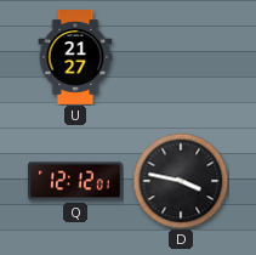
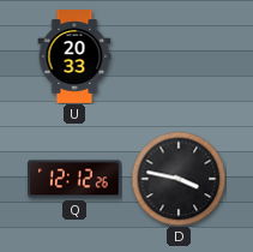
U: 21:27 -> 20:33
Q: 12:12:01 -> 12:12:26
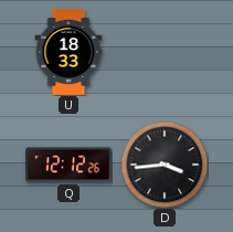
U: 20:33 -> 18:33
D: 3:47 -> 3:44
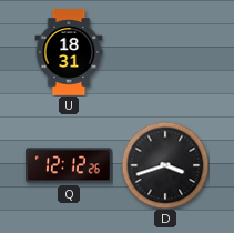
U: 18:33 -> 18:31
D: 3:44 -> 3:42
